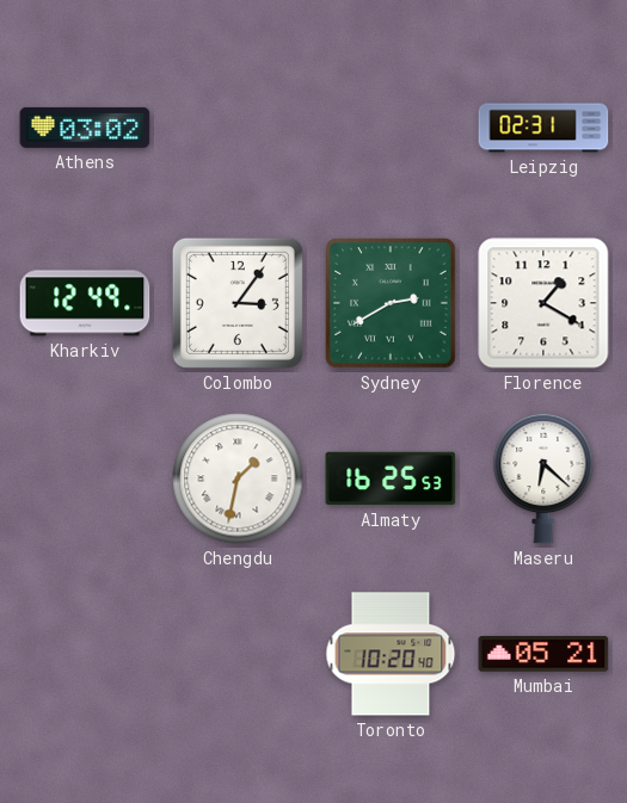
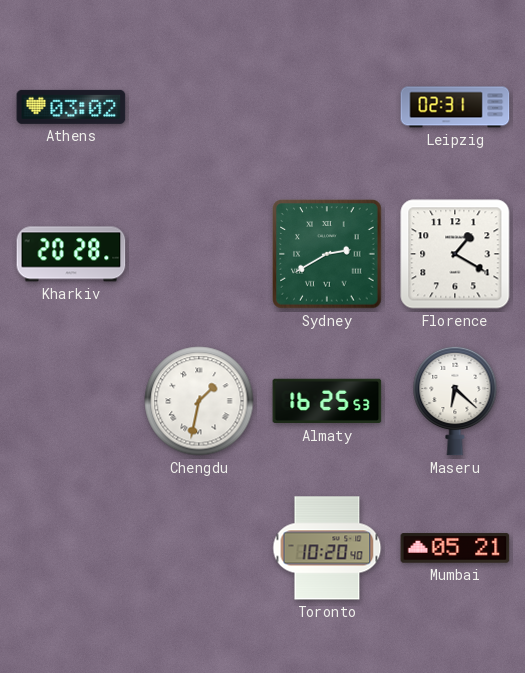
Kharkiv: 12:49 -> 20:28
Colombo: 3:06 -> none
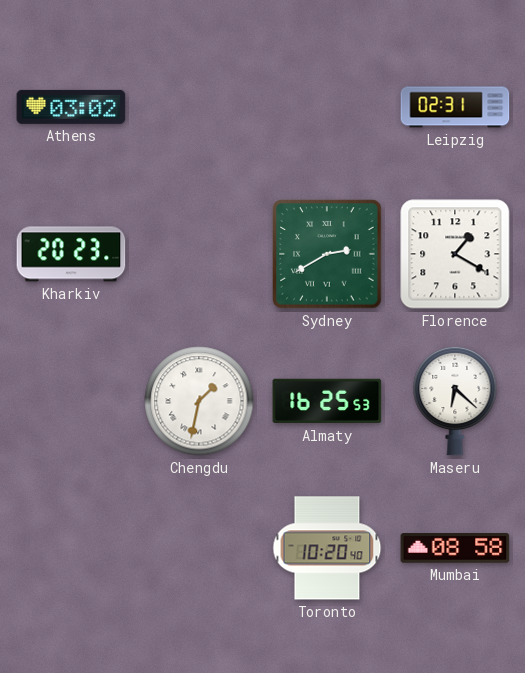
Kharkiv: 20:28 -> 20:23
Mumbai: 05:21 -> 08:58
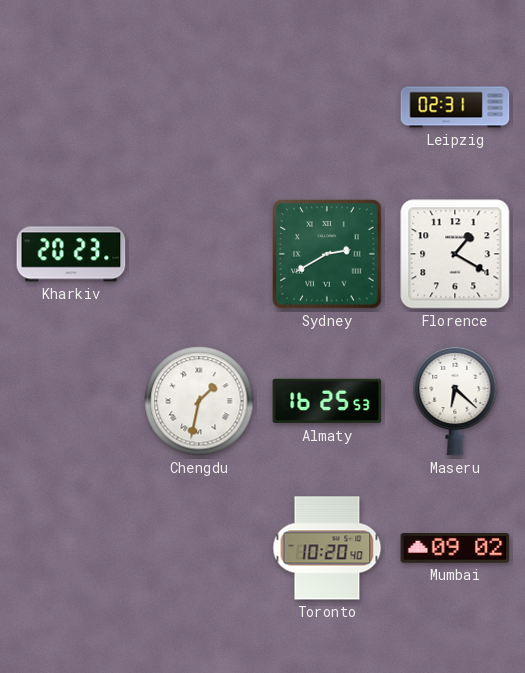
Athens: 03:02 -> none
Mumbai: 08:58 -> 09:02
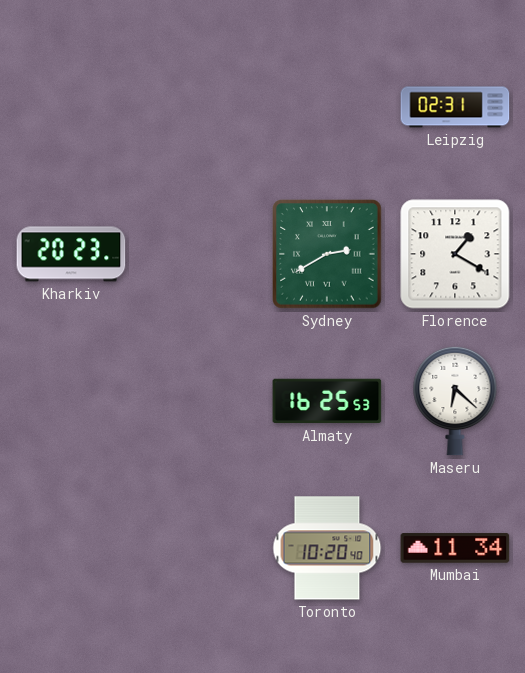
Chengdu: 1:32 -> none
Mumbai: 09:02 -> 11:34
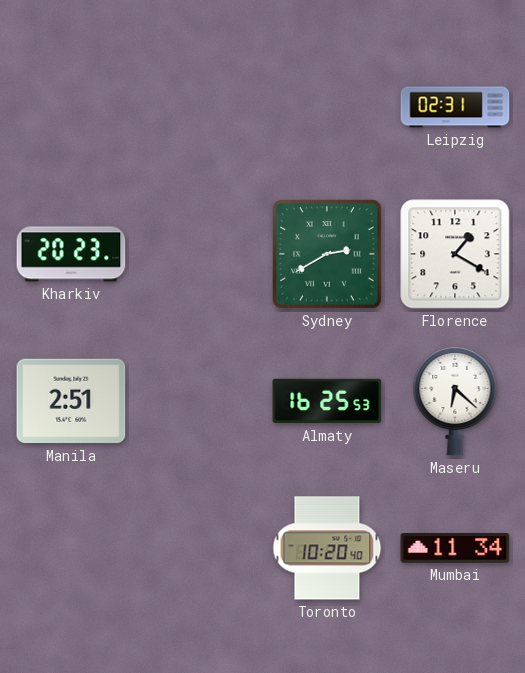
Manila: none -> 2:51
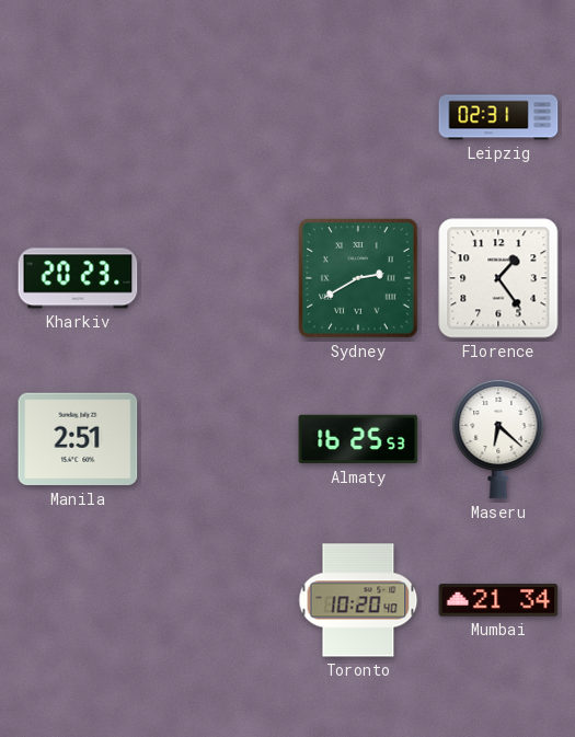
Florence: 1:20 -> 1:24
Mumbai: 11:34 -> 21:34
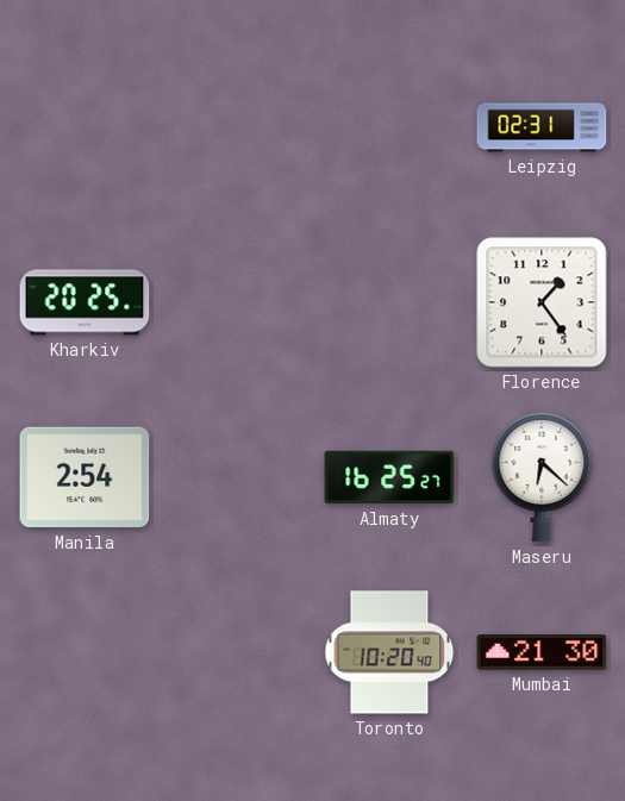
Kharkiv: 20:23 -> 20:25
Sydney: 2:40 -> none
Manila: 2:51 -> 2:54
Almaty: 16:25:53 -> 16:25:27
Mumbai: 21:34 -> 21:30
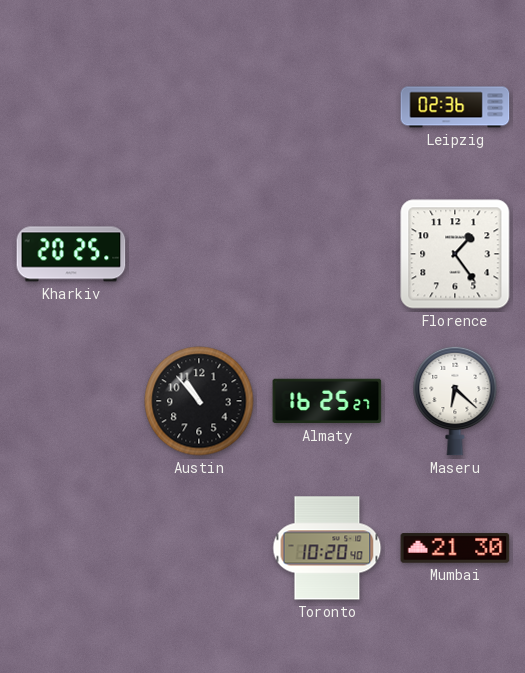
Leipzig: 02:31 -> 02:36
Manila: 2:54 -> none
Austin: none -> 10:53
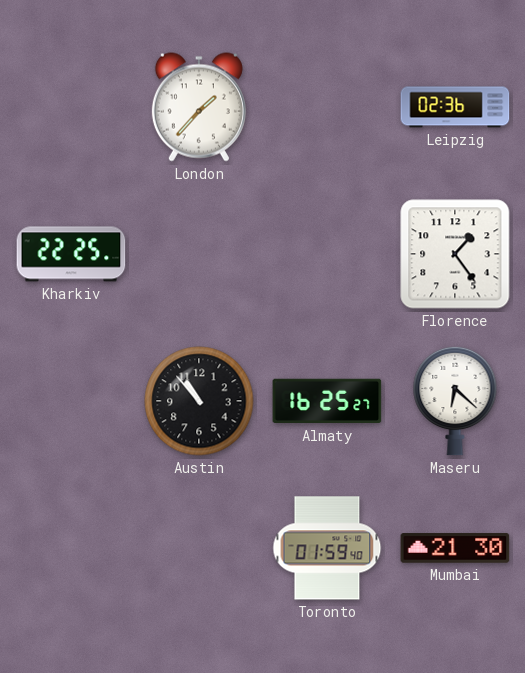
London: none -> 1:37
Kharkiv: 20:25 -> 22:25
Toronto: 10:20 -> 01:59
